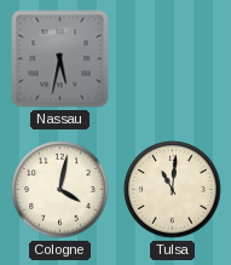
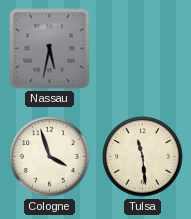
Cologne: 4:02 -> 3:57
Tulsa: 11:01 -> 11:29
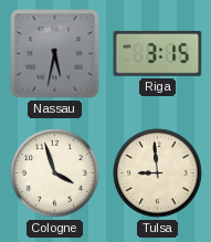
Riga: none -> 3:15
Tulsa: 11:29 -> 8:59
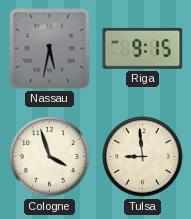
Riga: 3:15 -> 9:15
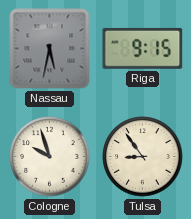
Cologne: 3:57 -> 9:57
Tulsa: 8:59 -> 8:54
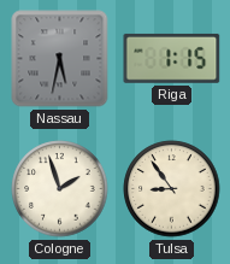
Riga: 9:15 -> 1:15
Cologne: 9:57 -> 1:57
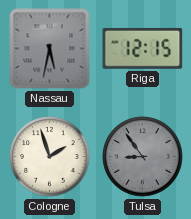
Riga: 1:15 -> 12:15
Tulsa dial: cream -> grey
